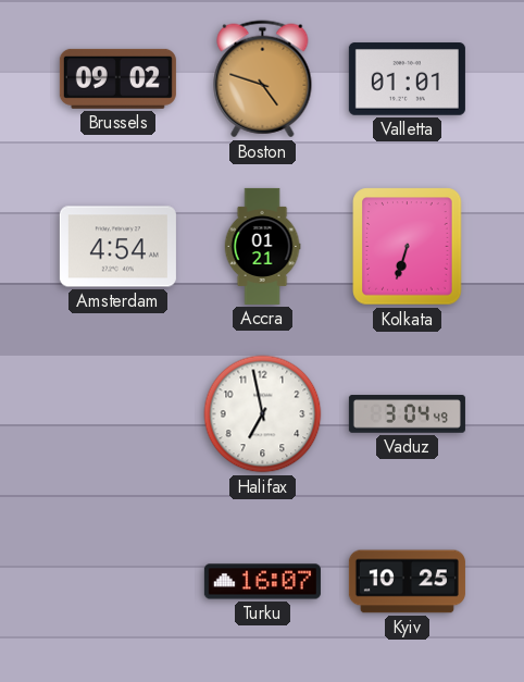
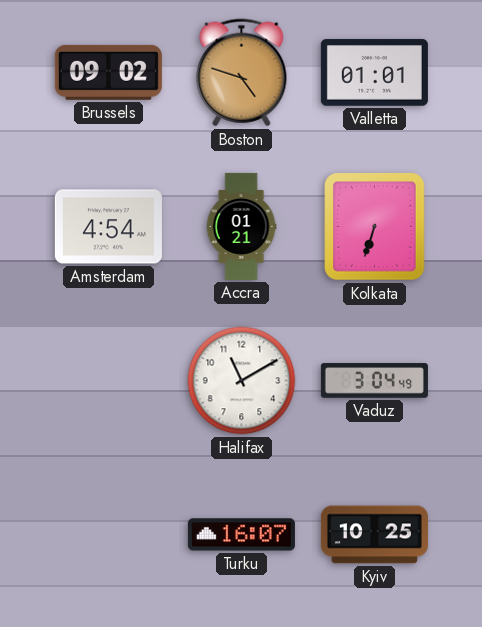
Halifax: 6:58 -> 11:10
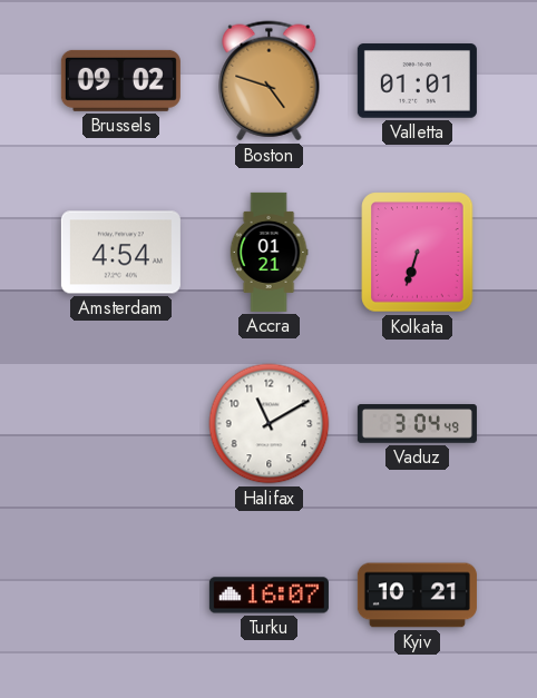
Kyiv: 10:25 -> 10:21
